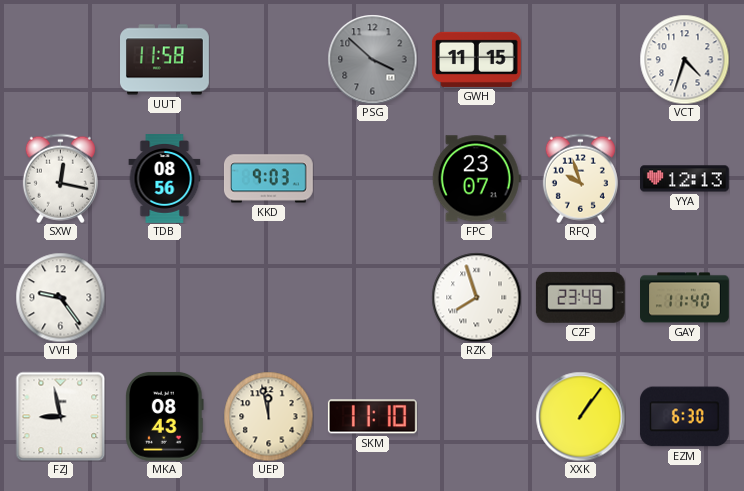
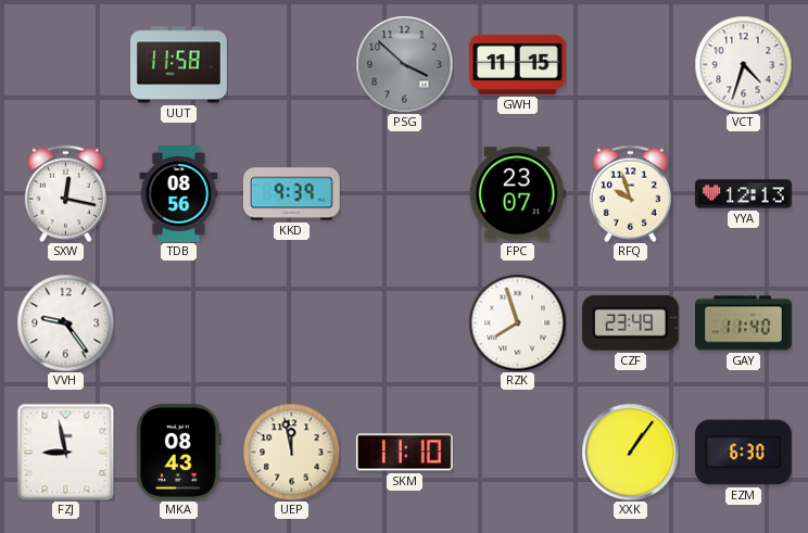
KKD: 9:03 -> 9:39
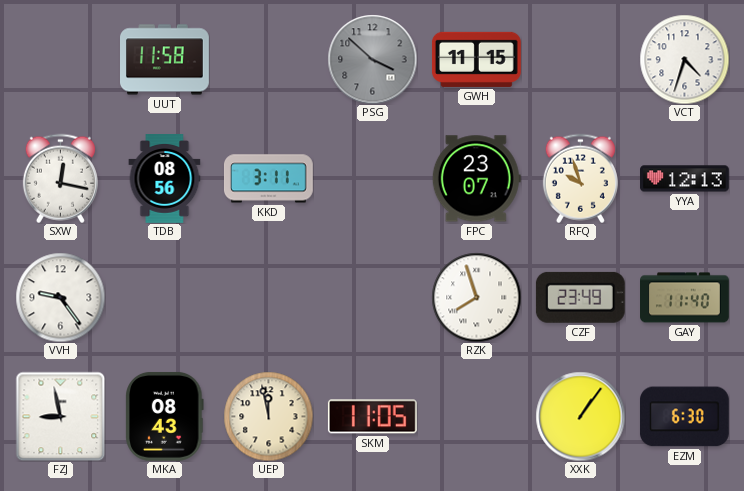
KKD: 9:39 -> 3:11
SKM: 11:10 -> 11:05
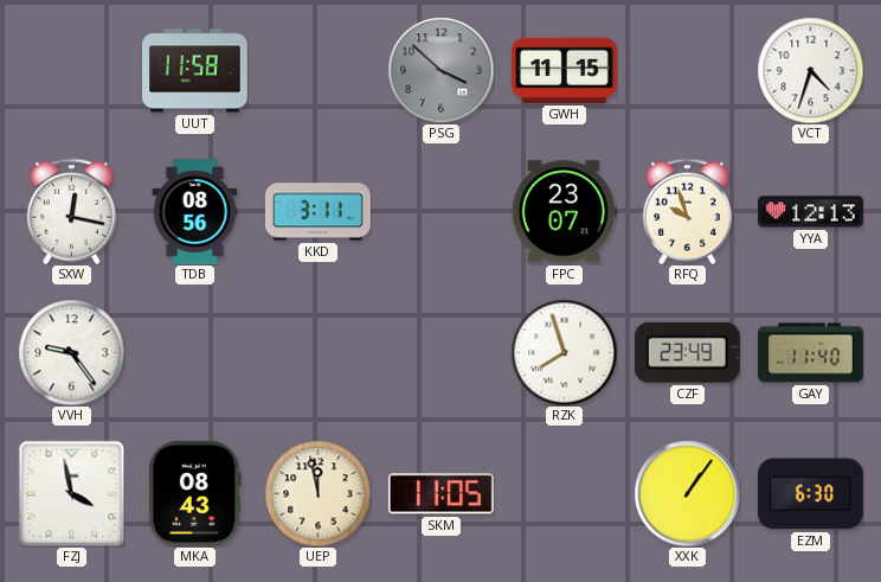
FZJ: 8:58 -> 3:58
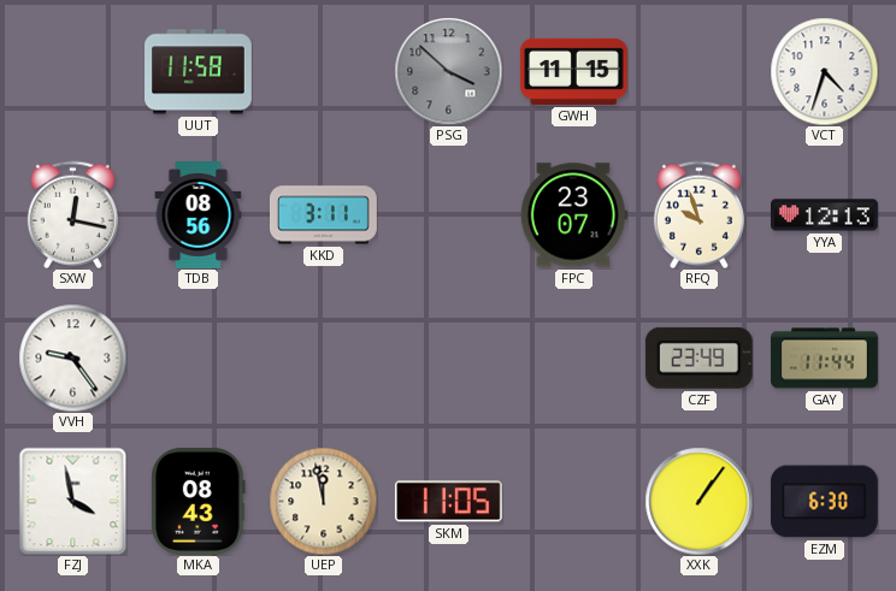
RZK: 7:57 -> none
GAY: 11:40 -> 11:44
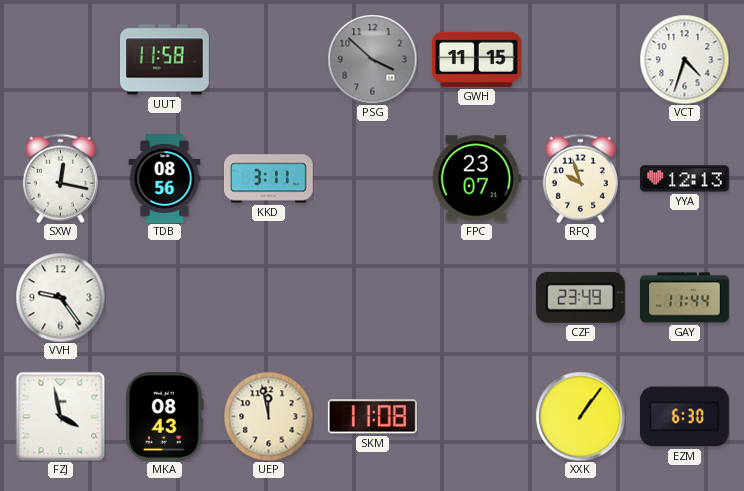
SKM: 11:05 -> 11:08
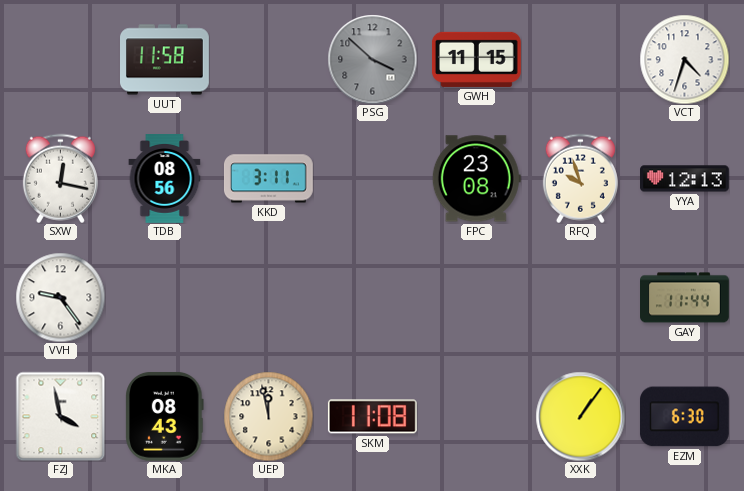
FPC: 23:07 -> 23:08
CZF: 23:49 -> none
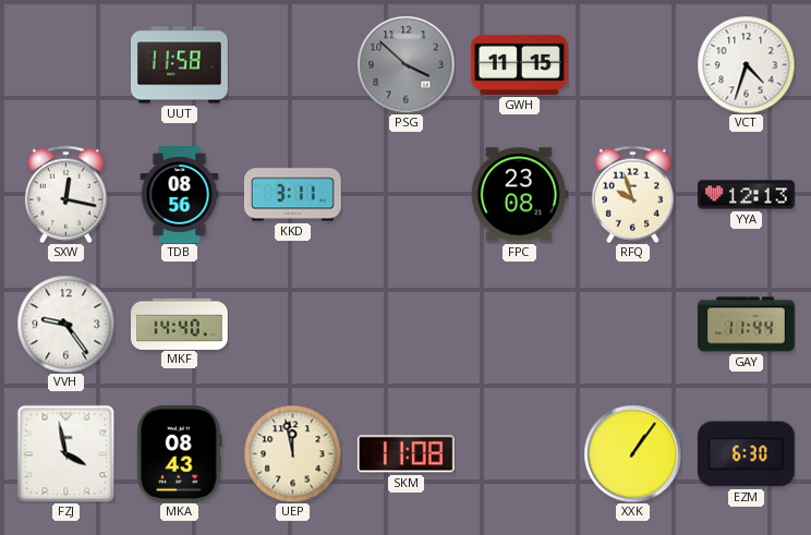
MKF: none -> 14:40
